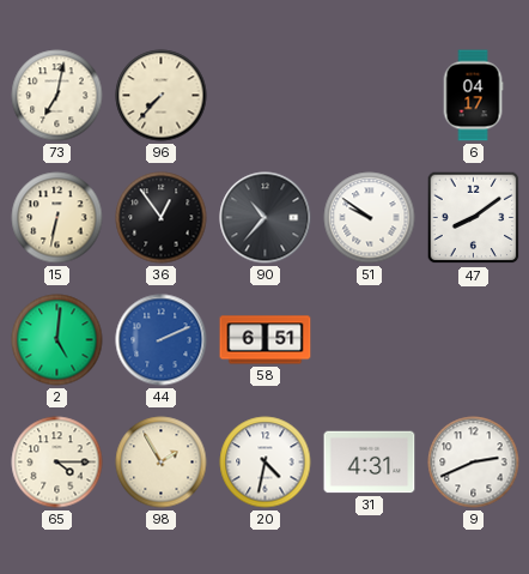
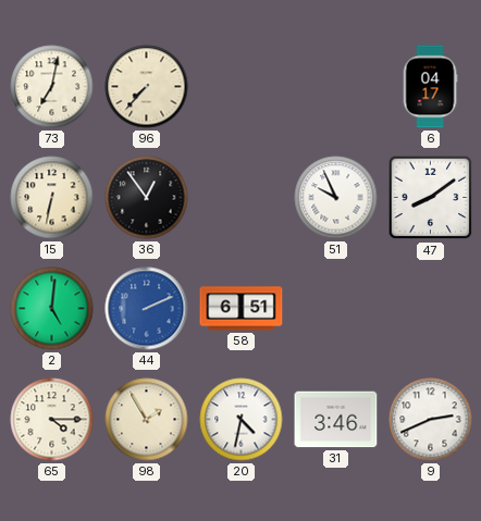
90: 10:37 -> none
51: 9:51 -> 9:56
31: 4:31 -> 3:46
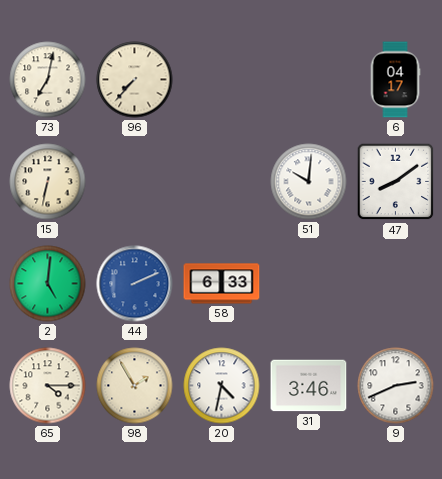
36: 12:54 -> none
51: 9:56 -> 10:01
58: 6:51 -> 6:33
